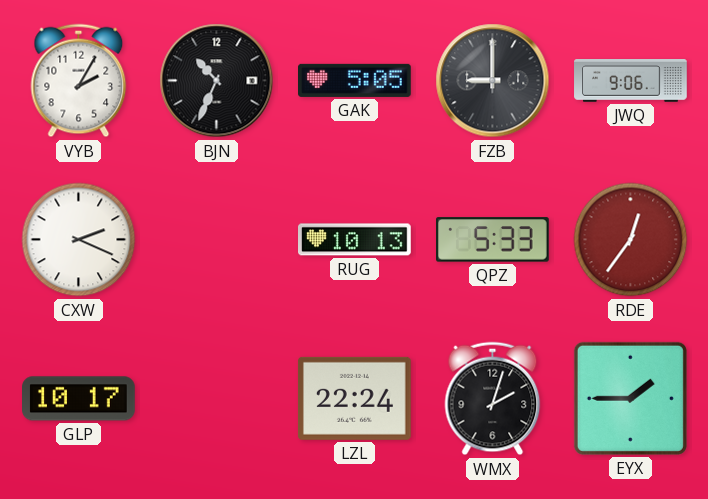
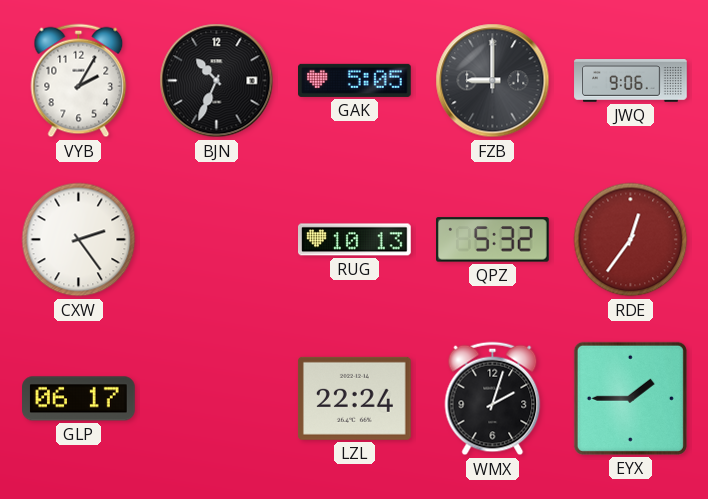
CXW: 2:19 -> 2:24
QPZ: 5:33 -> 5:32
GLP: 10:17 -> 06:17
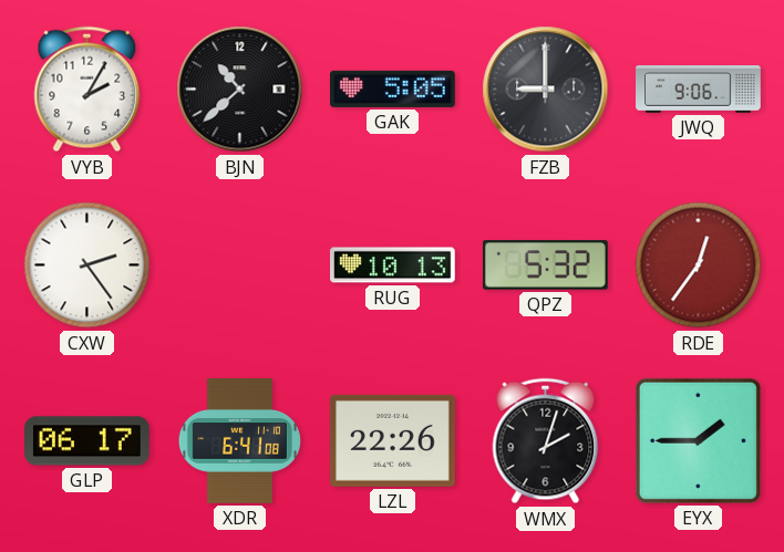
BJN: 10:34 -> 10:38
XDR: none -> 6:41
LZL: 22:24 -> 22:26
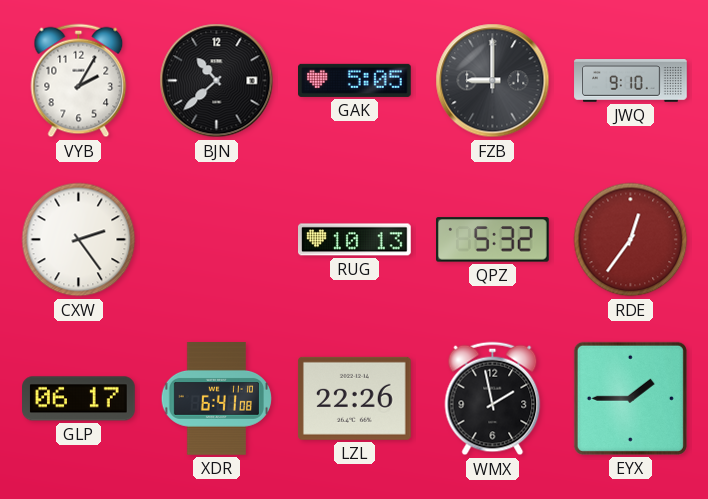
JWQ: 9:06 -> 9:10
WMX: 2:03 -> 1:58
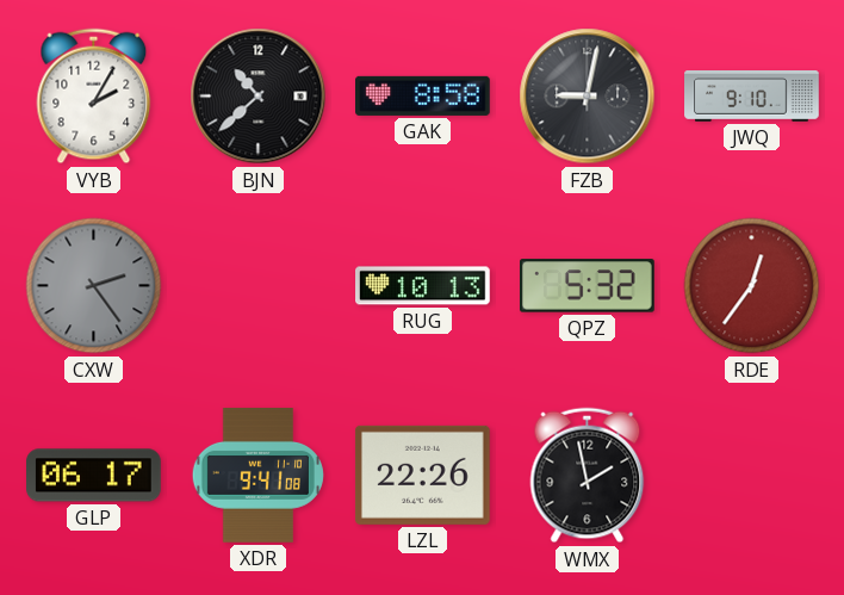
GAK: 5:05 -> 8:58
FZB: 9:00 -> 9:02
CXW dial: white -> grey
XDR: 6:41 -> 9:41
EYX: 1:45 -> none
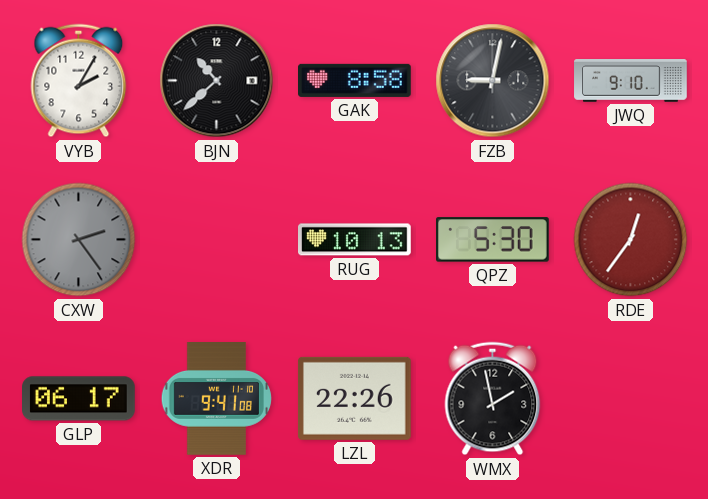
QPZ: 5:32 -> 5:30
